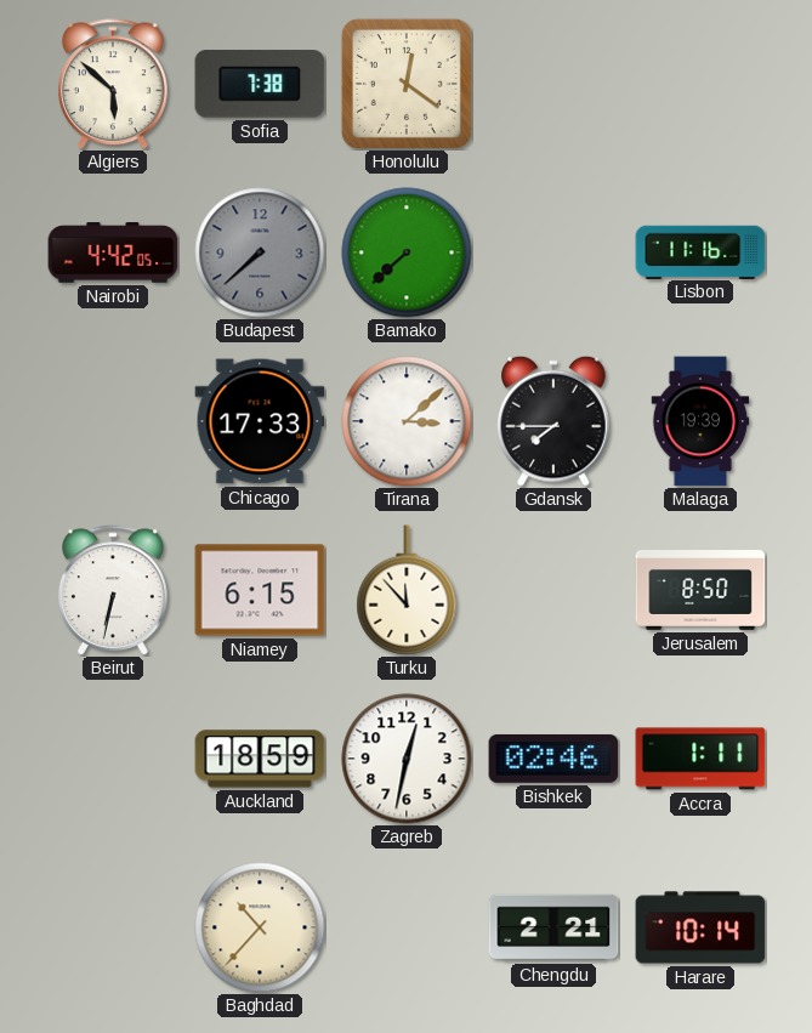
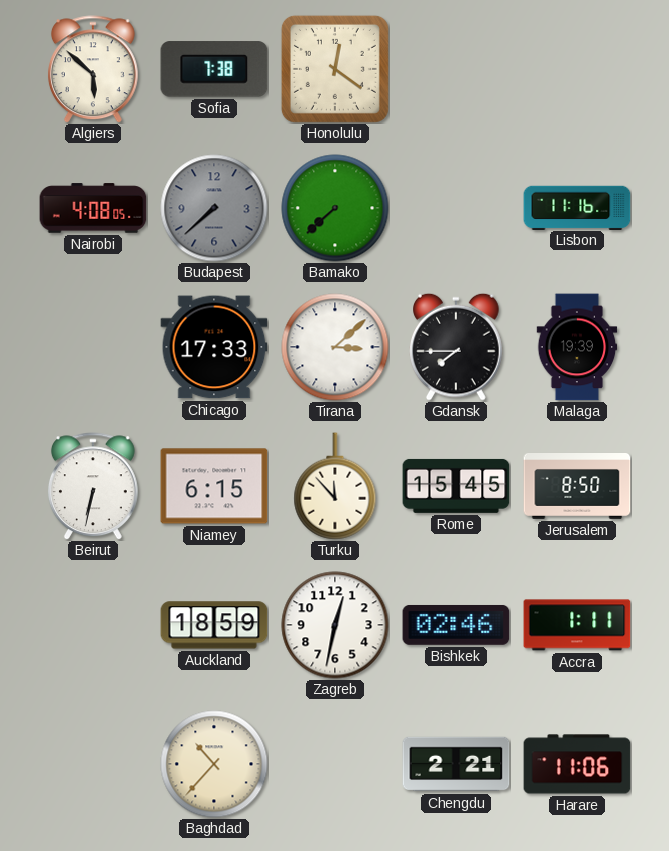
Nairobi: 4:42 -> 4:08
Rome: none -> 15:45
Harare: 10:14 -> 11:06
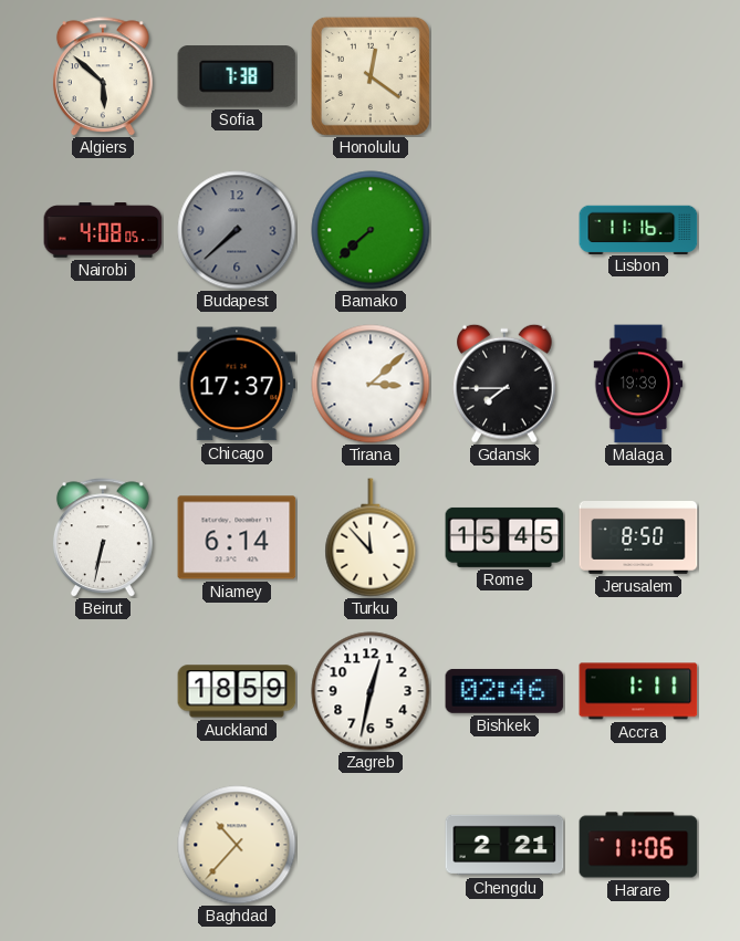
Chicago: 17:33 -> 17:37
Niamey: 6:15 -> 6:14
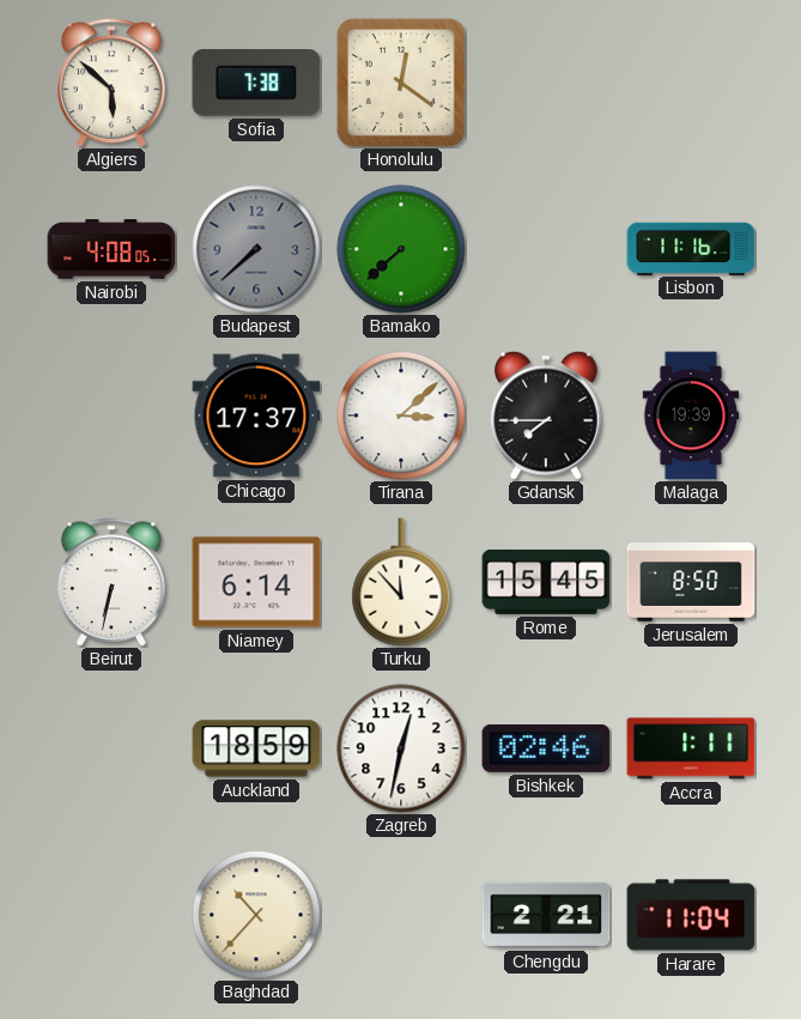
Harare: 11:06 -> 11:04
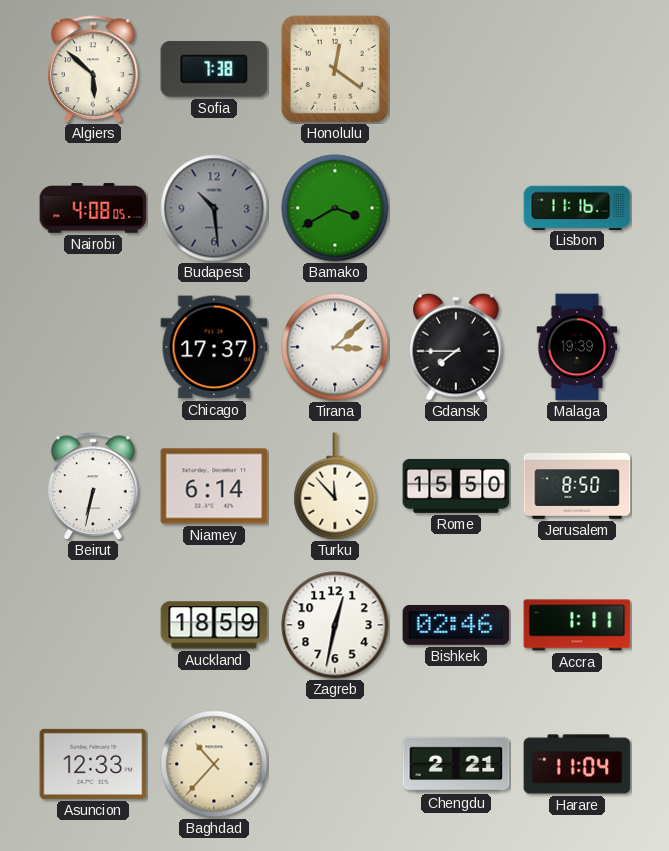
Budapest: 7:38 -> 10:29
Bamako: 7:38 -> 3:40
Rome: 15:45 -> 15:50
Asuncion: none -> 12:33
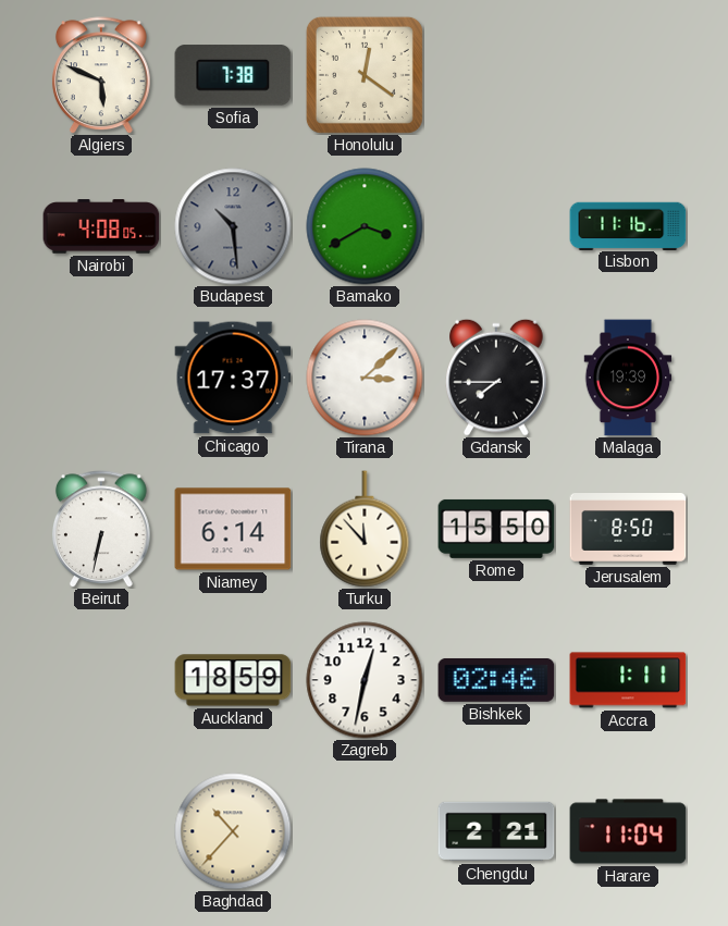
Algiers: 5:52 -> 5:49
Asuncion: 12:33 -> none
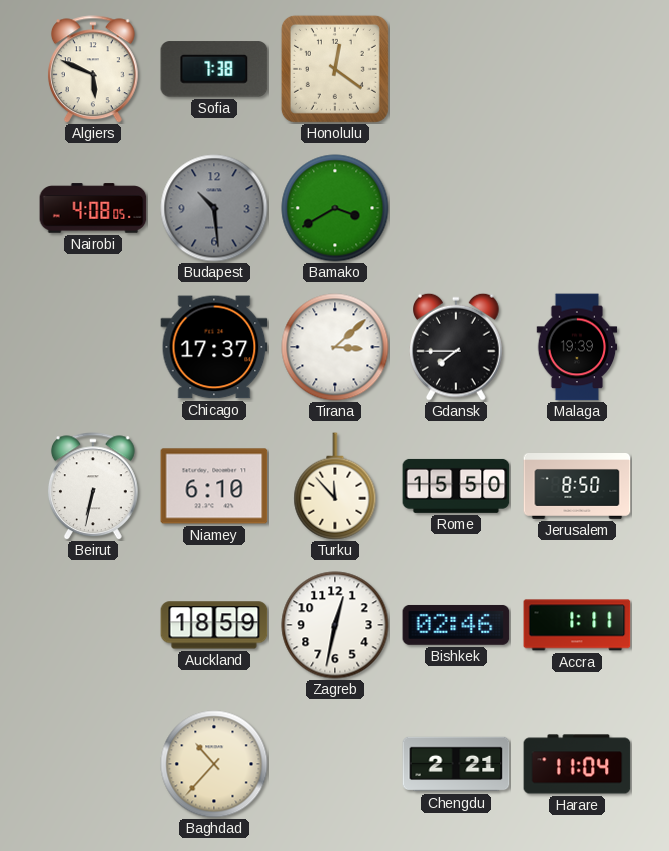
Lisbon: 11:16 -> none
Niamey: 6:14 -> 6:10
